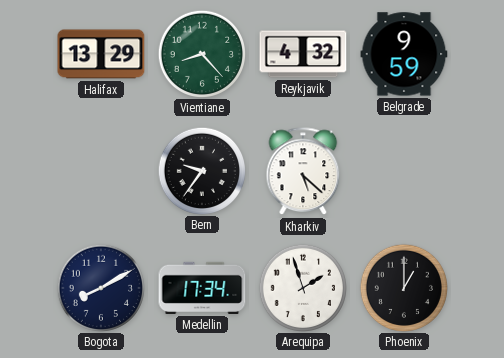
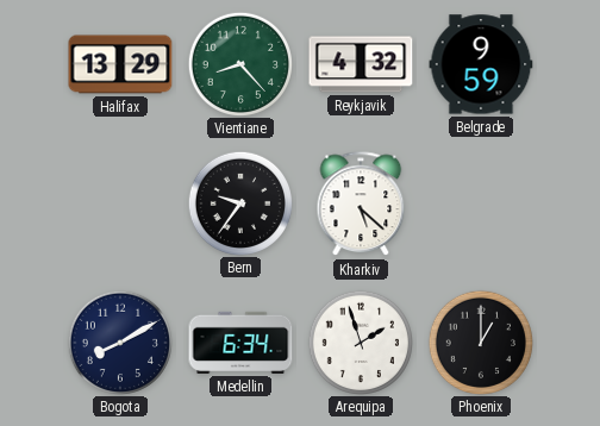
Medellin: 17:34 -> 6:34
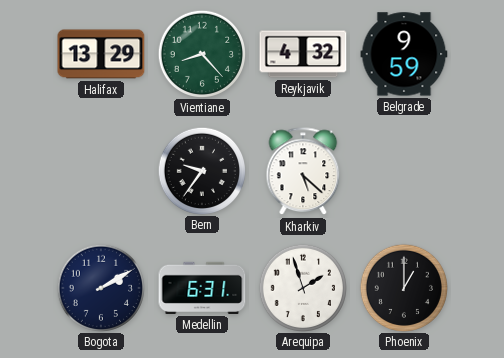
Bogota: 8:10 -> 2:10
Medellin: 6:34 -> 6:31
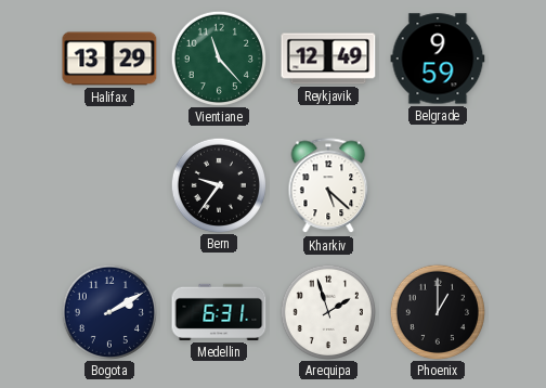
Vientiane: 8:23 -> 11:23
Reykjavik: 4:32 -> 12:49
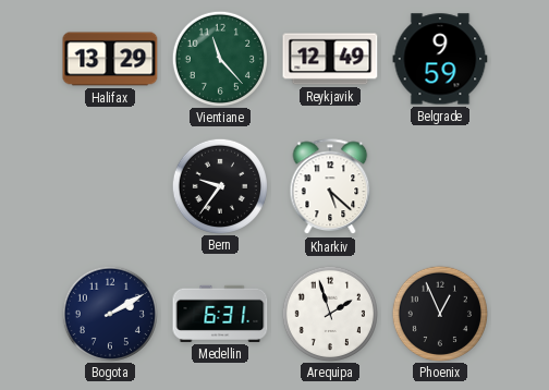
Phoenix: 1:00 -> 12:56
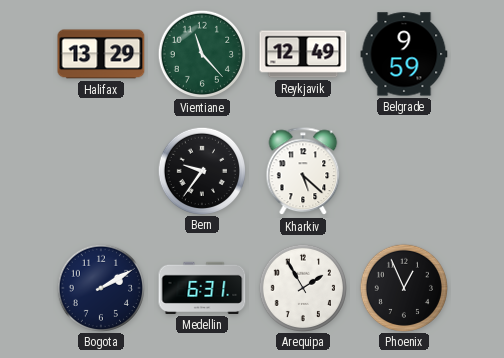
Arequipa: 1:57 -> 1:55
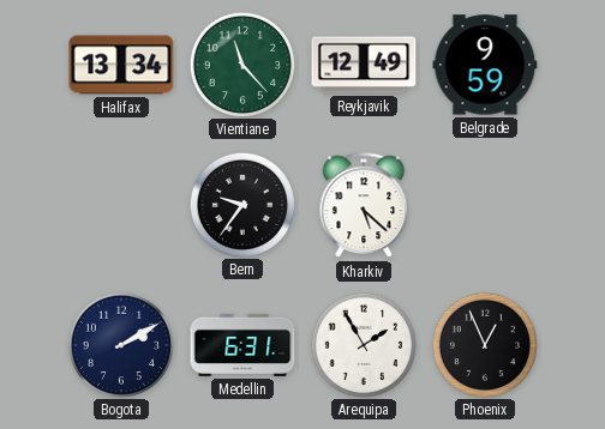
Halifax: 13:29 -> 13:34
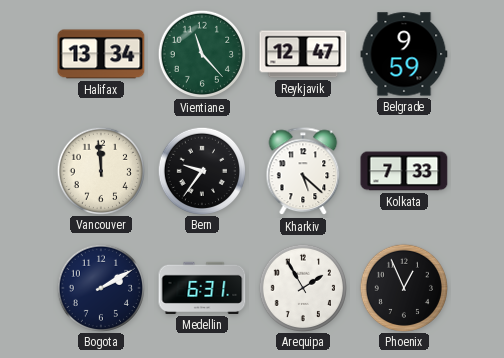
Reykjavik: 12:49 -> 12:47
Vancouver: none -> 11:59
Kolkata: none -> 7:33
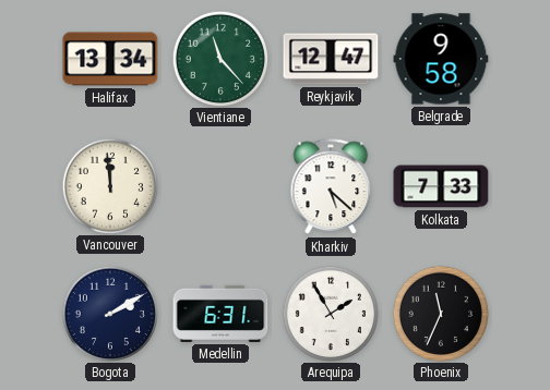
Belgrade: 9:59 -> 9:58
Bern: 9:36 -> none
Phoenix: 12:56 -> 11:34
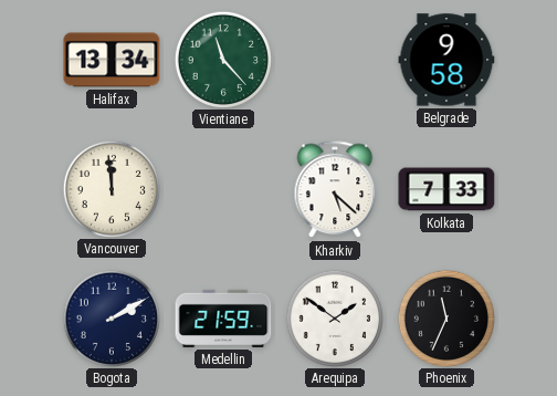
Reykjavik: 12:47 -> none
Medellin: 6:31 -> 21:59
Arequipa: 1:55 -> 1:51
